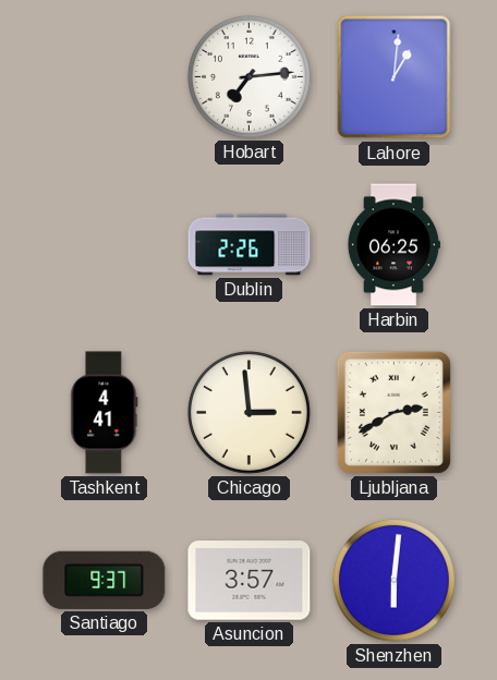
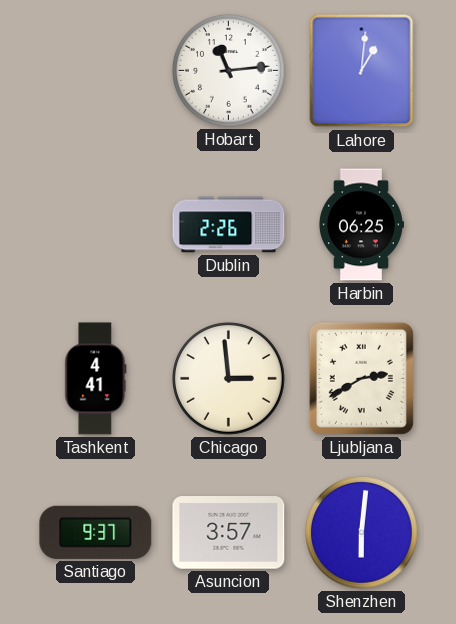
Hobart: 7:14 -> 11:14
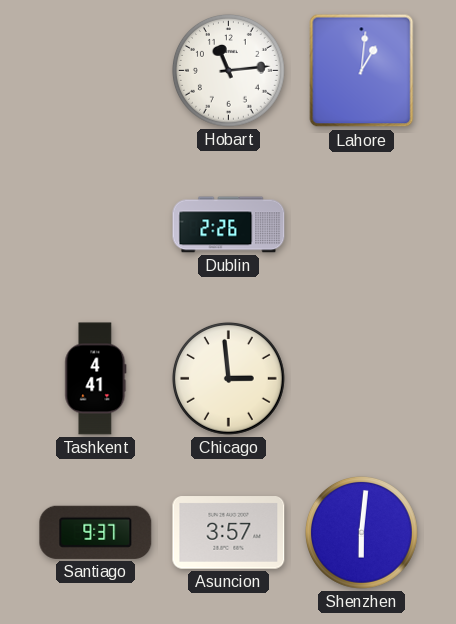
Harbin: 06:25 -> none
Ljubljana: 2:40 -> none
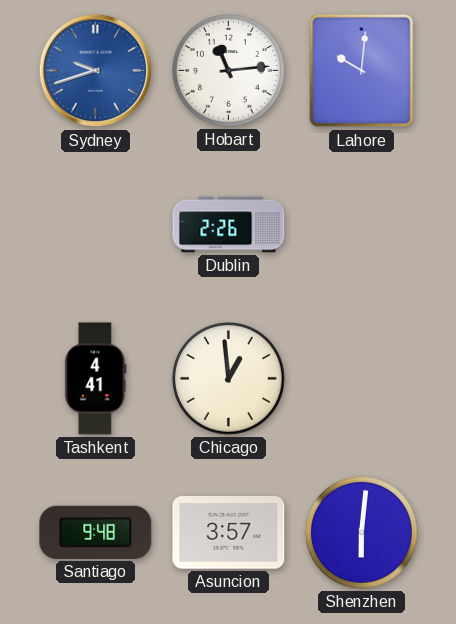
Sydney: none -> 9:42
Lahore: 1:01 -> 10:01
Chicago: 2:59 -> 12:59
Santiago: 9:37 -> 9:48
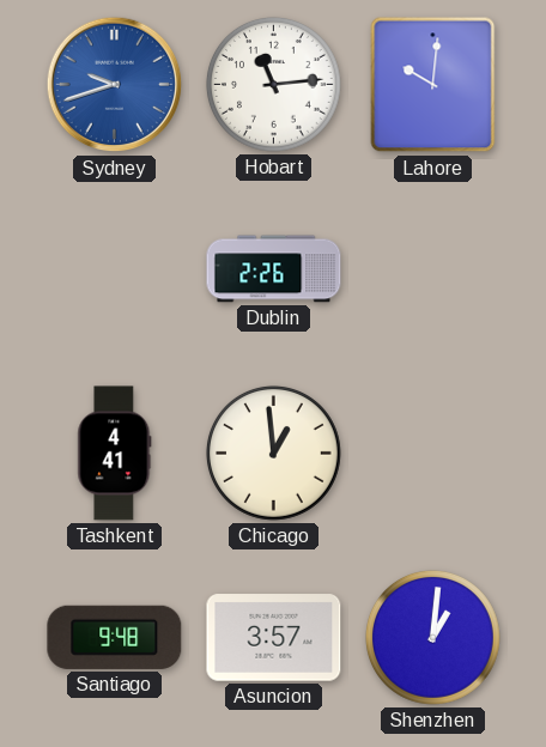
Shenzhen: 6:01 -> 1:01
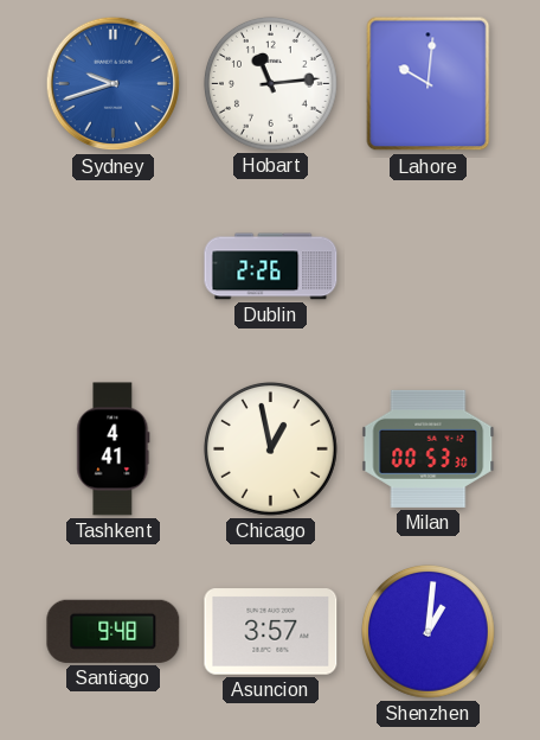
Chicago: 12:59 -> 12:58
Milan: none -> 00:53
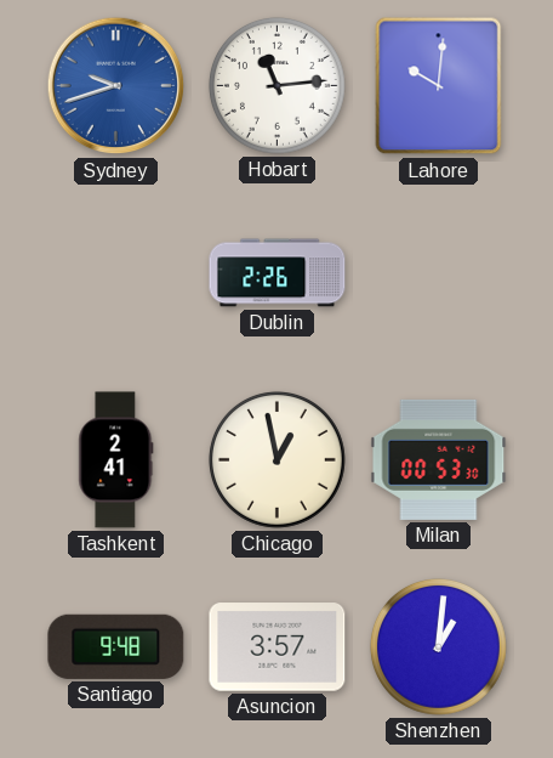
Tashkent: 4:41 -> 2:41
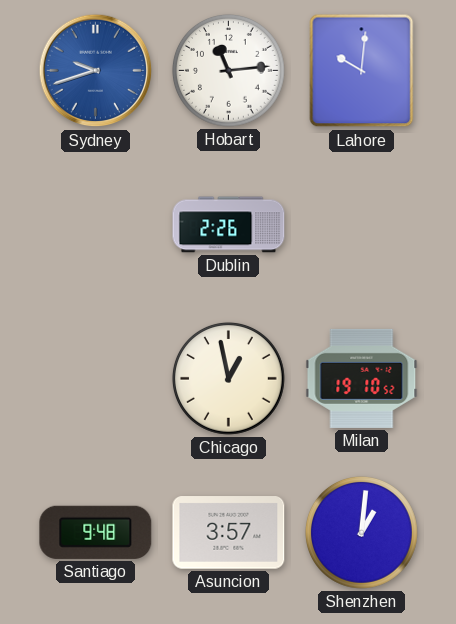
Tashkent: 2:41 -> none
Milan: 00:53 -> 19:10
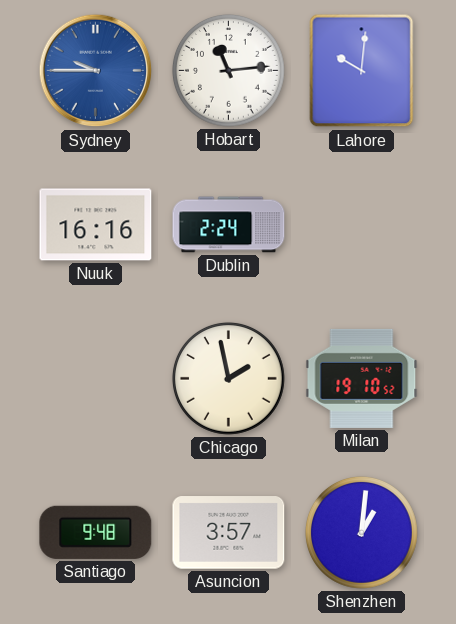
Sydney: 9:42 -> 9:45
Nuuk: none -> 16:16
Dublin: 2:26 -> 2:24
Chicago: 12:58 -> 1:58
